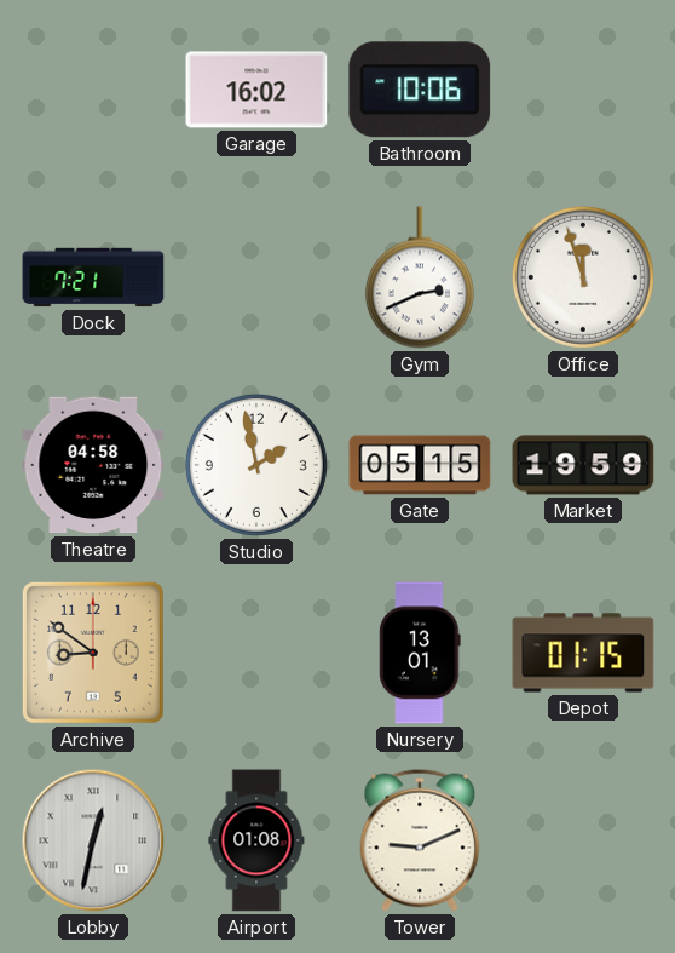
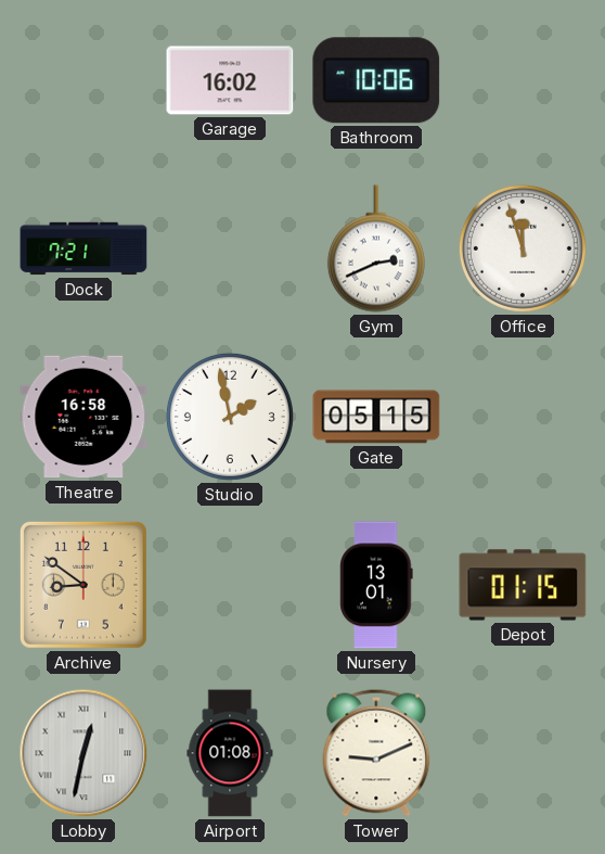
Theatre: 04:58 -> 16:58
Market: 19:59 -> none
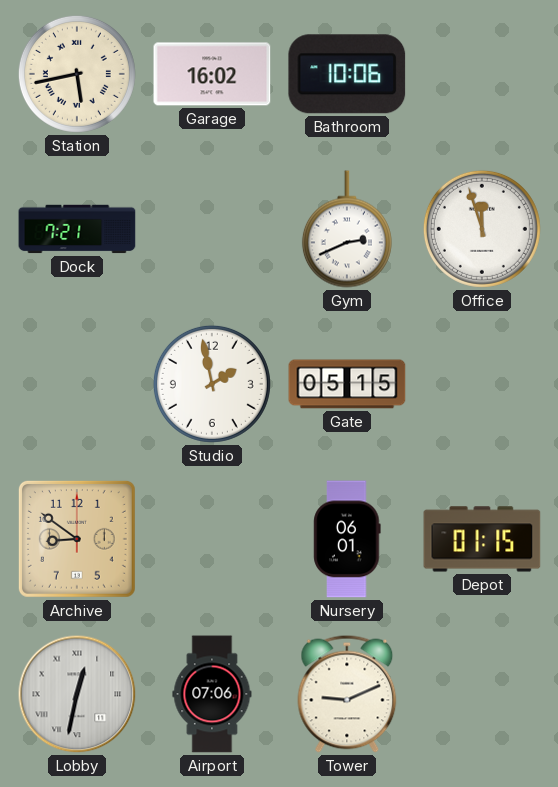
Station: none -> 5:43
Theatre: 16:58 -> none
Nursery: 13:01 -> 06:01
Airport: 01:08 -> 07:06
